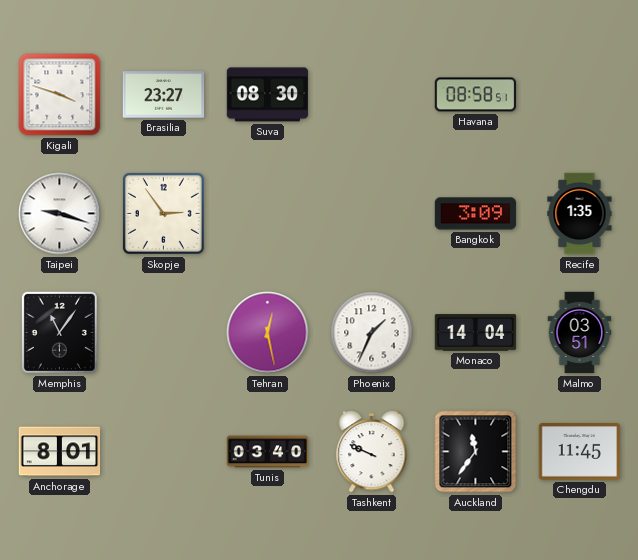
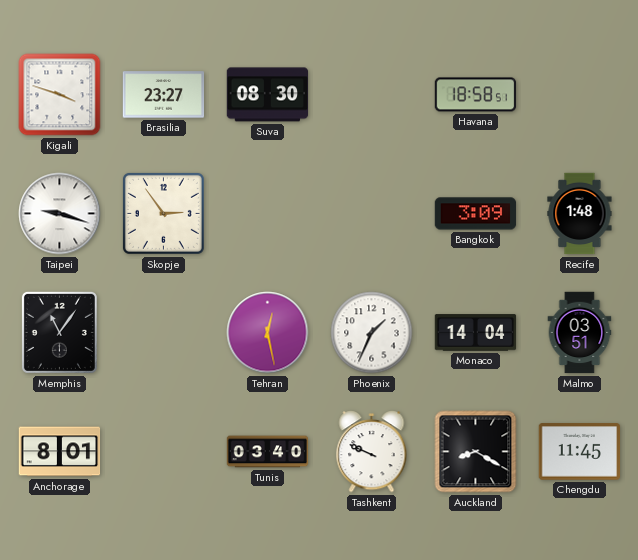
Havana: 08:58 -> 18:58
Recife: 1:35 -> 1:48
Auckland: 11:36 -> 8:20
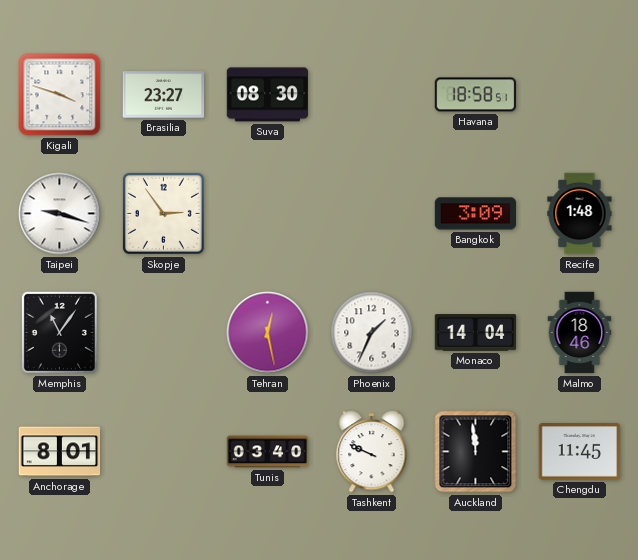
Malmo: 03:51 -> 18:46
Auckland: 8:20 -> 11:59
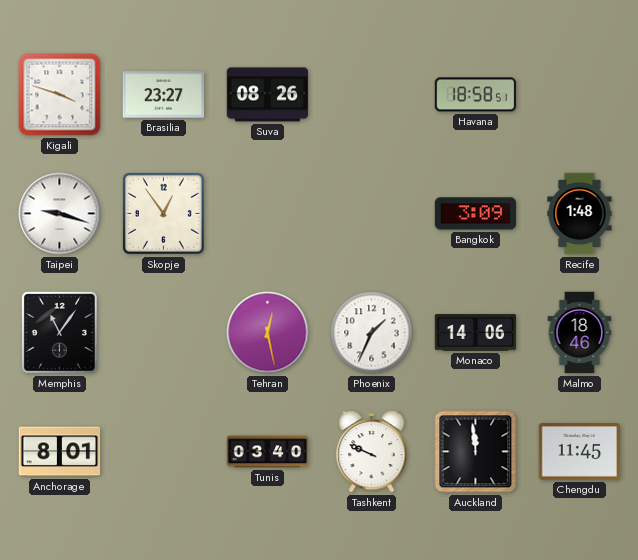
Suva: 08:30 -> 08:26
Skopje: 2:54 -> 12:54
Monaco: 14:04 -> 14:06
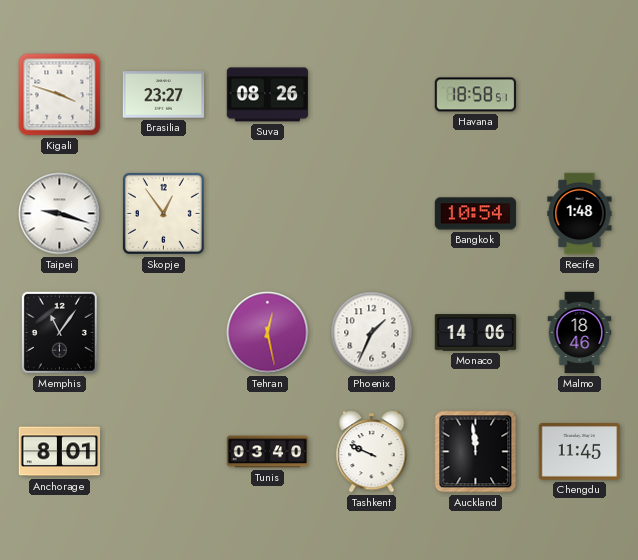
Bangkok: 3:09 -> 10:54
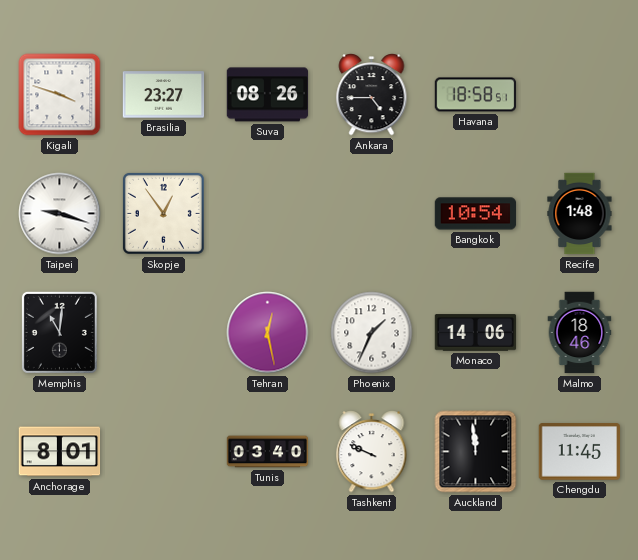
Ankara: none -> 4:45
Memphis: 11:06 -> 11:01
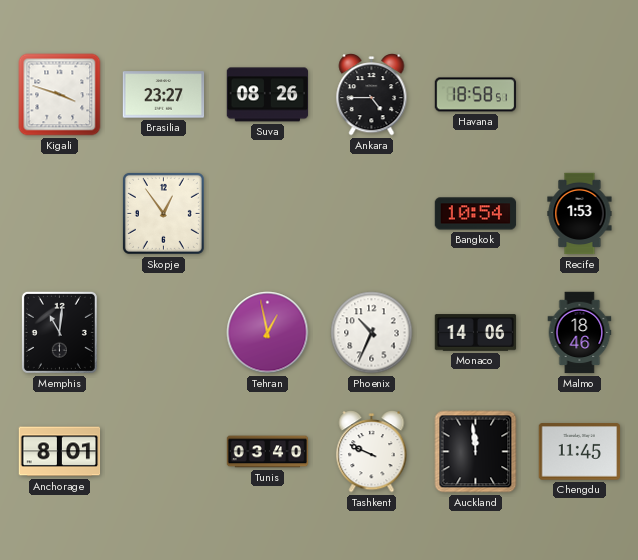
Taipei: 9:18 -> none
Recife: 1:48 -> 1:53
Tehran: 12:28 -> 12:58
Phoenix: 1:34 -> 10:34
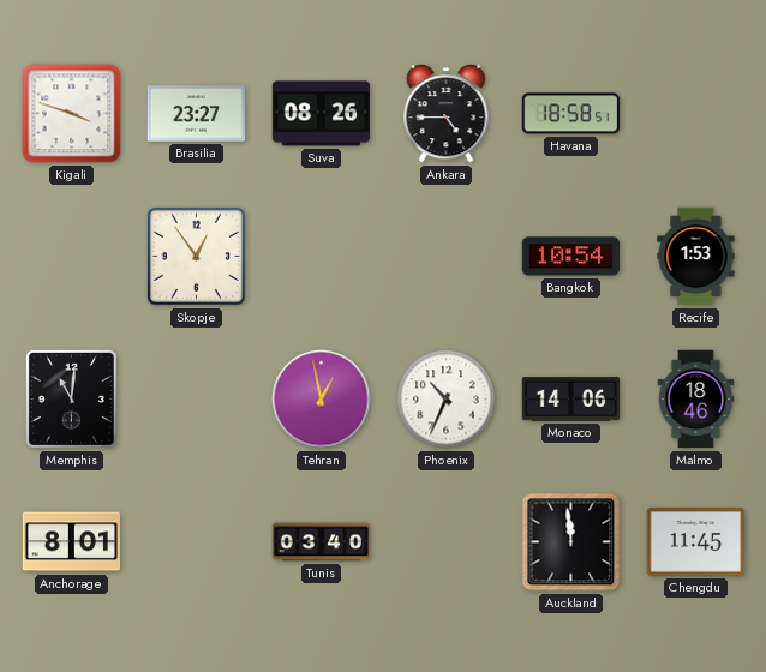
Tashkent: 9:49 -> none
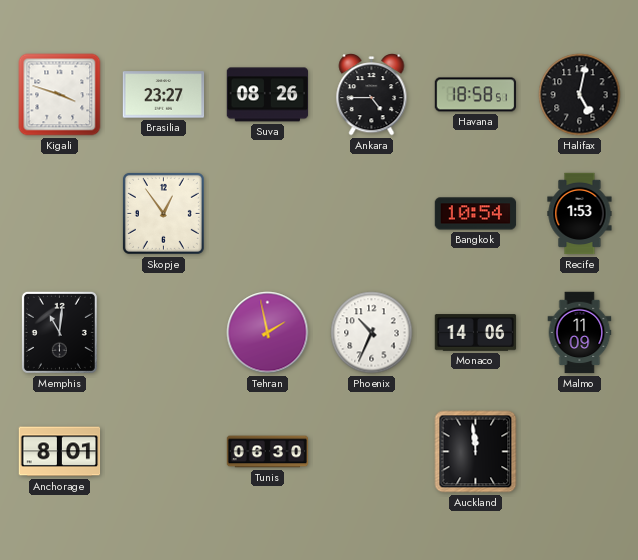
Halifax: none -> 5:02
Tehran: 12:58 -> 1:58
Malmo: 18:46 -> 11:09
Tunis: 03:40 -> 06:30
Chengdu: 11:45 -> none
